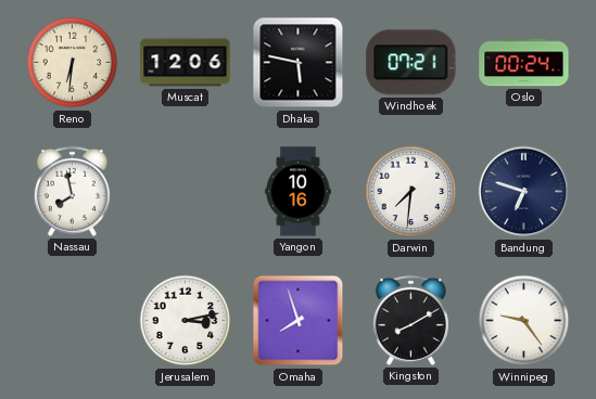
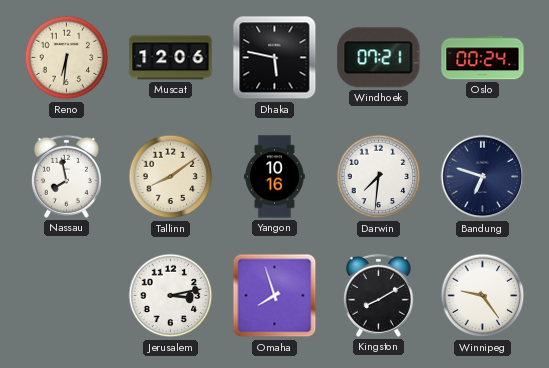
Tallinn: none -> 8:09
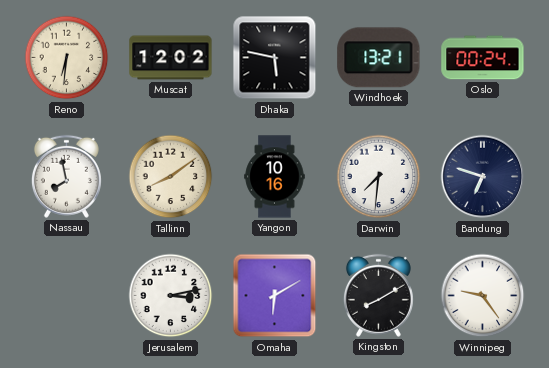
Muscat: 12:06 -> 12:02
Windhoek: 07:21 -> 13:21
Omaha: 7:57 -> 6:10
